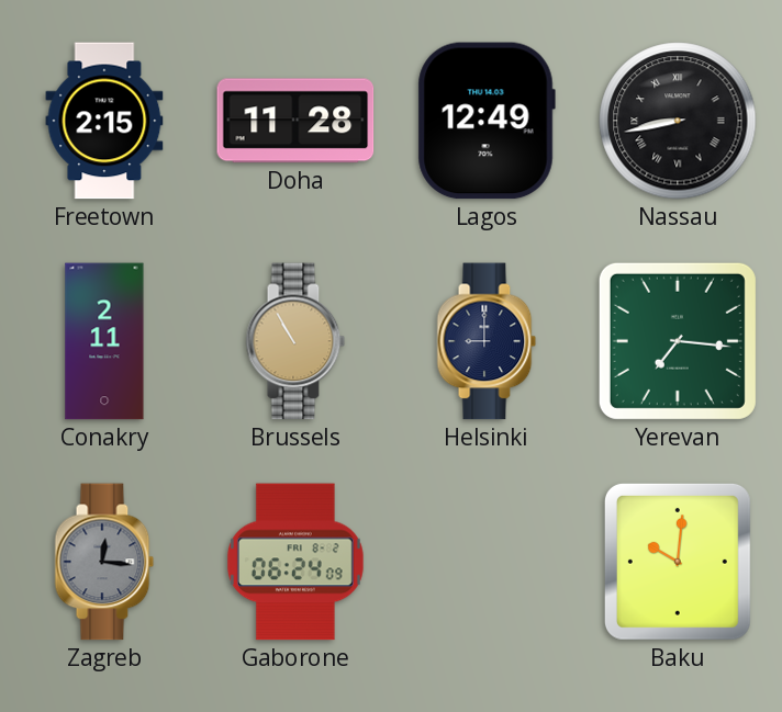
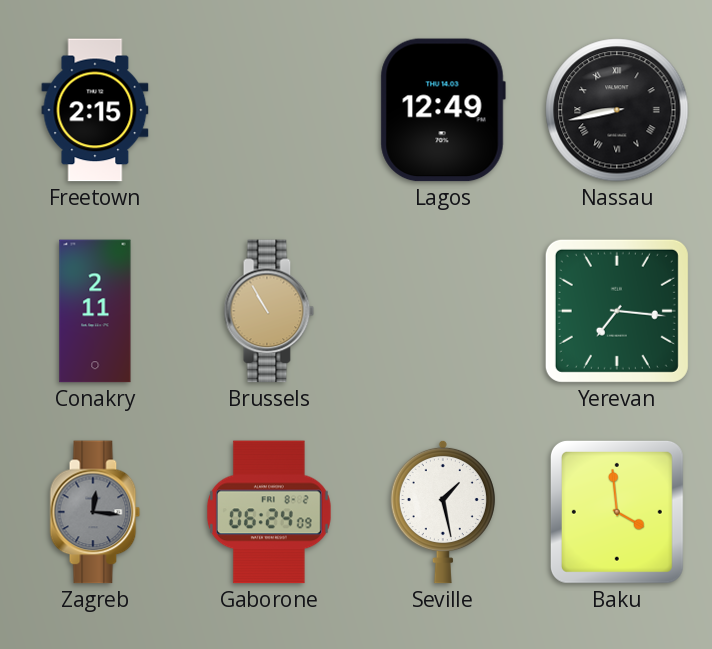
Doha: 11:28 -> none
Helsinki: 9:00 -> none
Seville: none -> 1:28
Baku: 10:01 -> 3:59
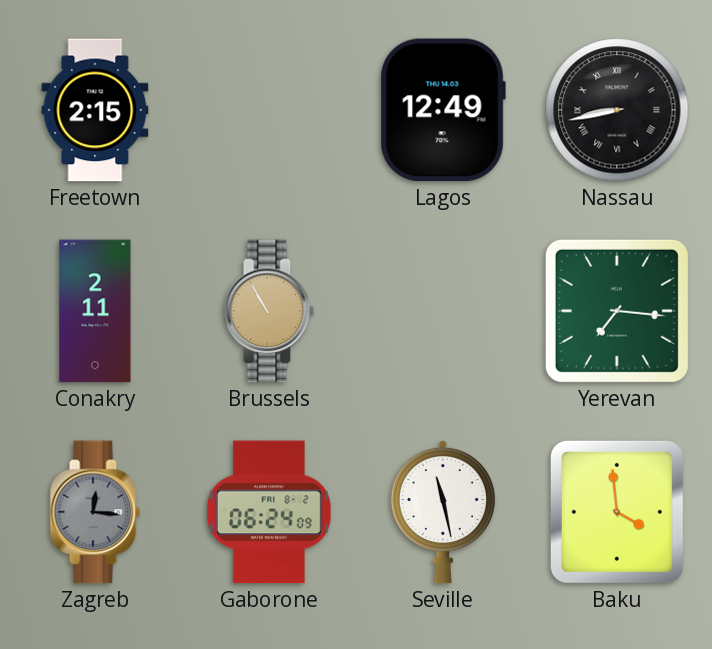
Seville: 1:28 -> 11:28
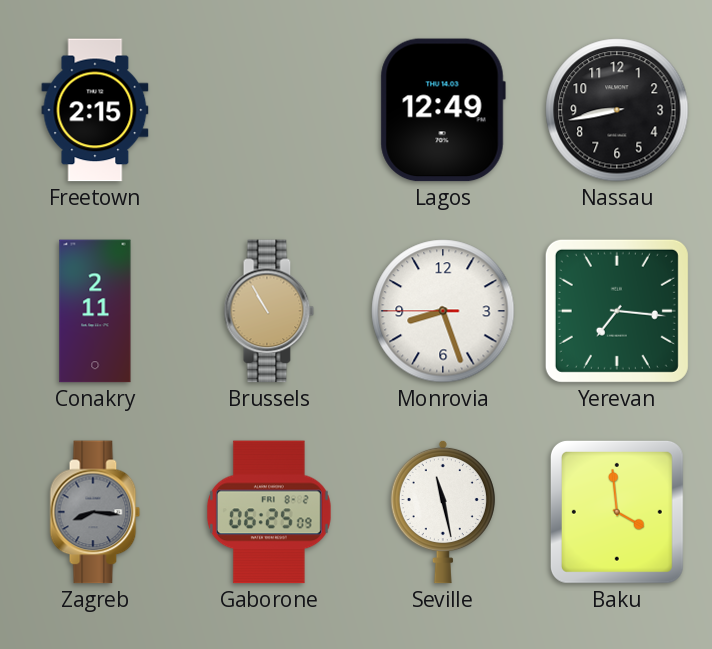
Nassau numerals: Roman -> Arabic
Monrovia: none -> 8:26
Zagreb: 12:16 -> 8:16
Gaborone: 06:24 -> 06:25
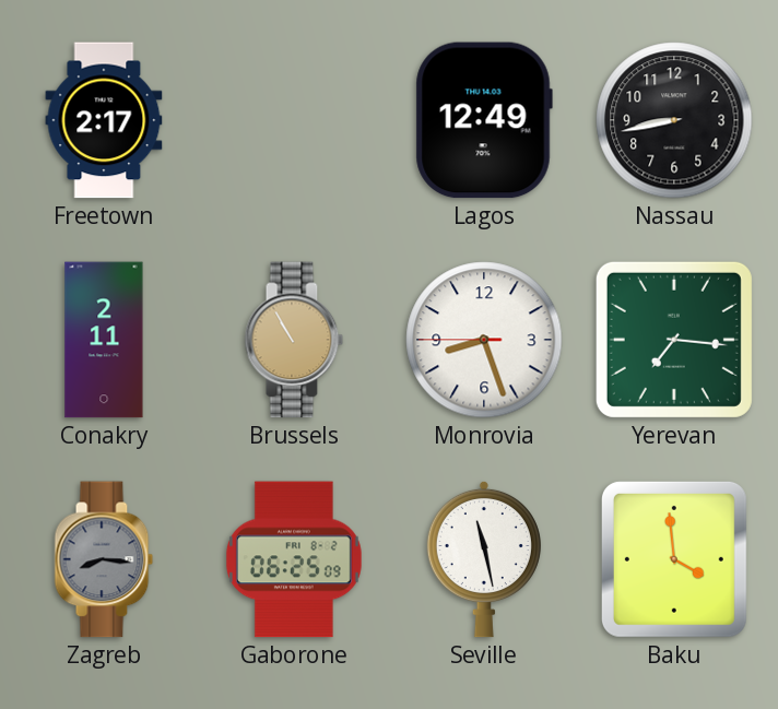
Freetown: 2:15 -> 2:17
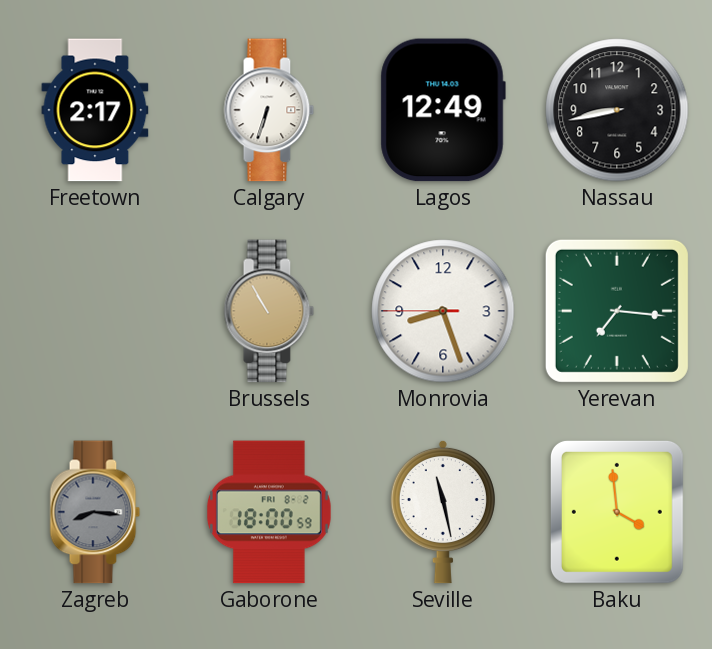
Calgary: none -> 6:33
Conakry: 2:11 -> none
Gaborone: 06:25 -> 18:00
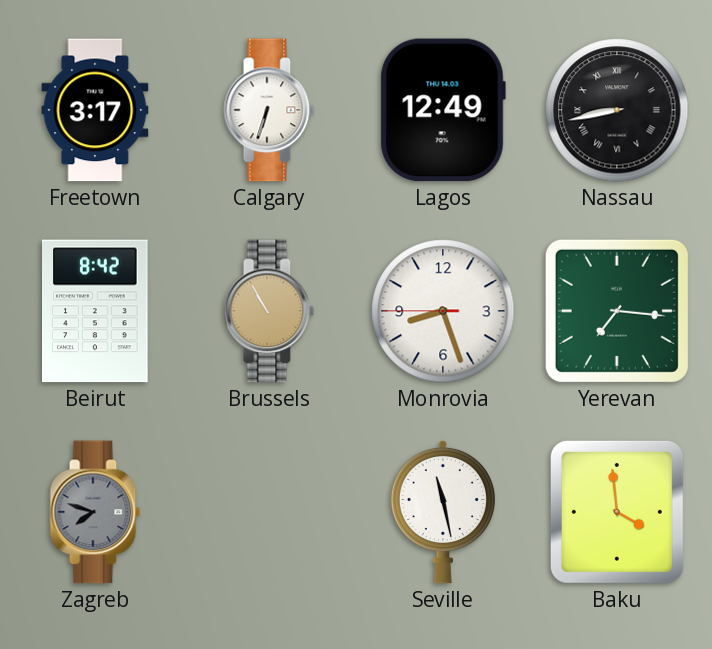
Freetown: 2:17 -> 3:17
Nassau numerals: Arabic -> Roman
Beirut: none -> 8:42
Zagreb: 8:16 -> 7:48
Gaborone: 18:00 -> none
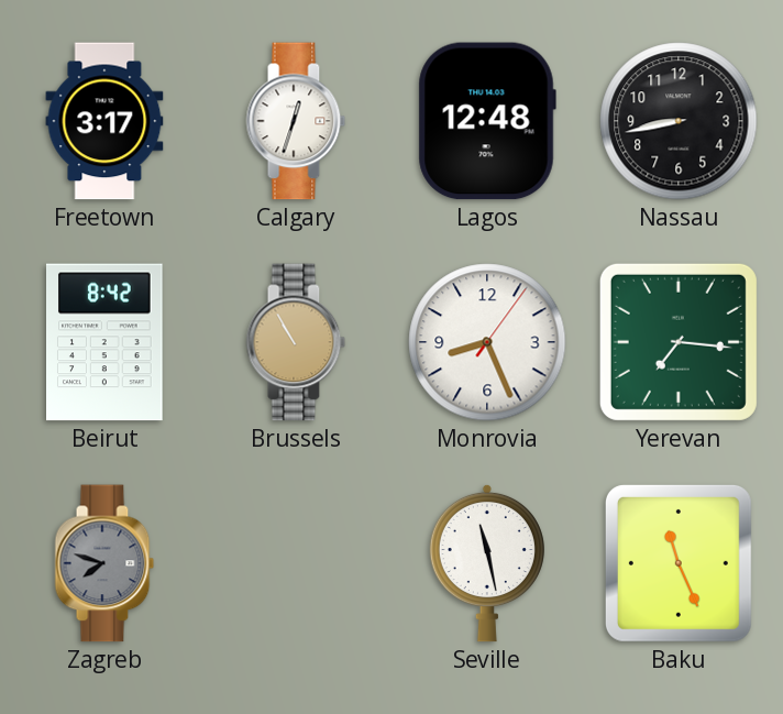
Calgary: 6:33 -> 12:33
Lagos: 12:49 -> 12:48
Nassau numerals: Roman -> Arabic
Monrovia: 8:26:45 -> 8:26:06
Baku: 3:59 -> 11:26
